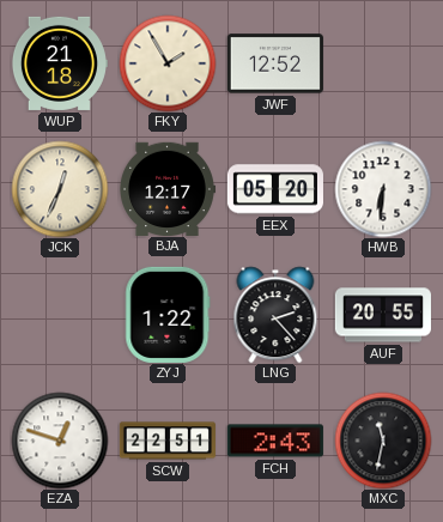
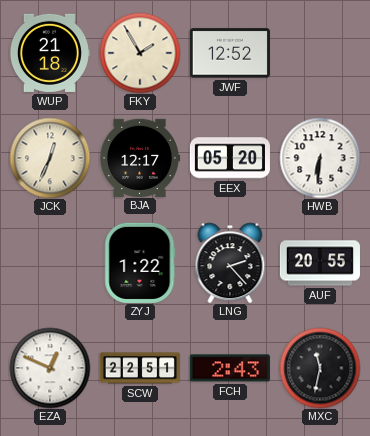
EZA: 12:48 -> 12:49
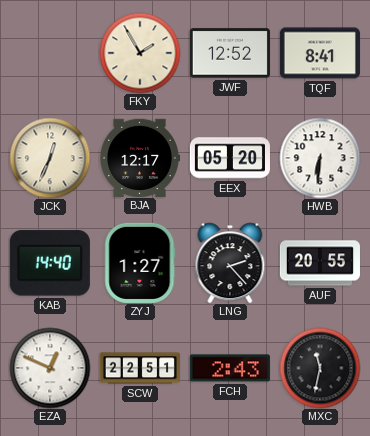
WUP: 21:18 -> none
TQF: none -> 8:41
KAB: none -> 14:40
ZYJ: 1:22 -> 1:27
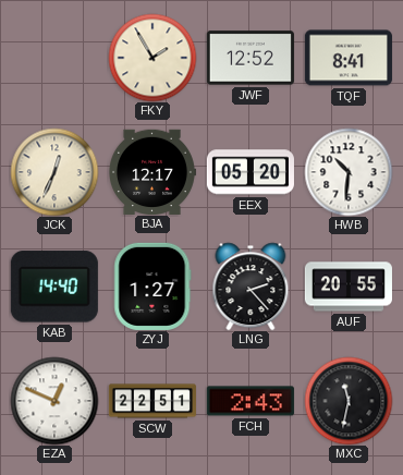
HWB: 6:31 -> 10:31
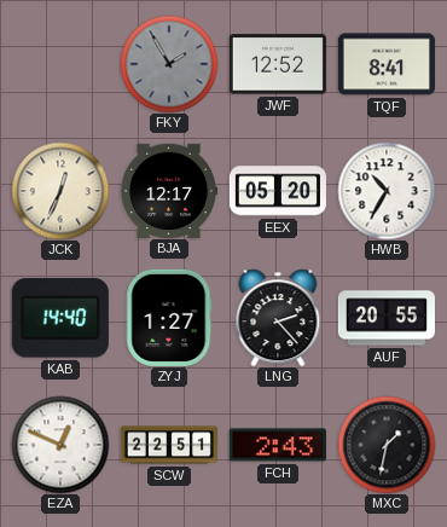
FKY dial: cream -> grey
HWB: 10:31 -> 10:35
MXC: 11:32 -> 1:32
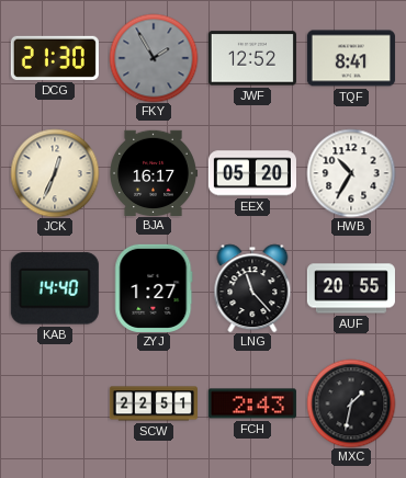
DCG: none -> 21:30
BJA: 12:17 -> 16:17
LNG: 2:23 -> 11:23
EZA: 12:49 -> none
